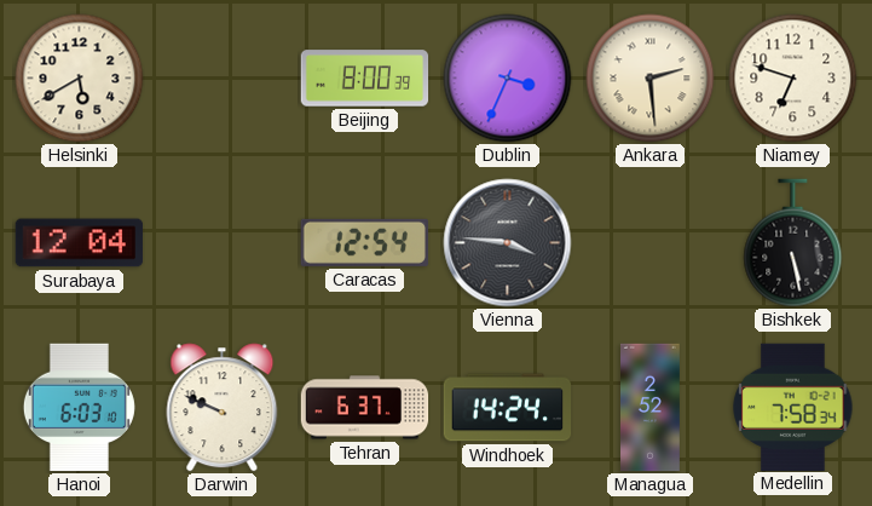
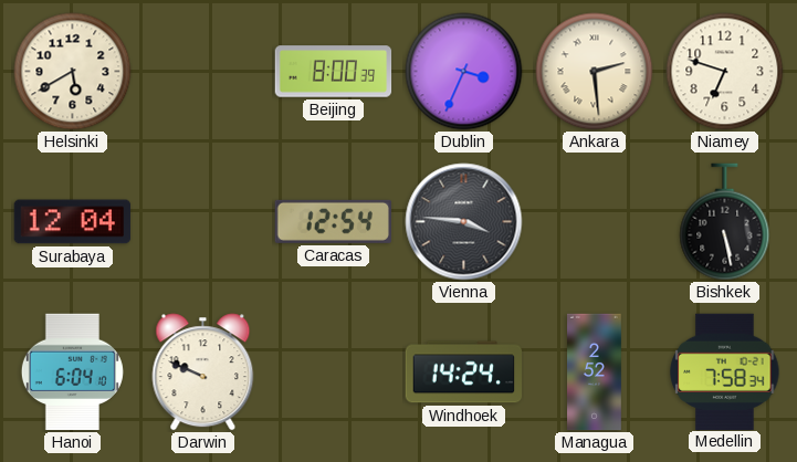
Hanoi: 6:03 -> 6:04
Tehran: 6:37 -> none
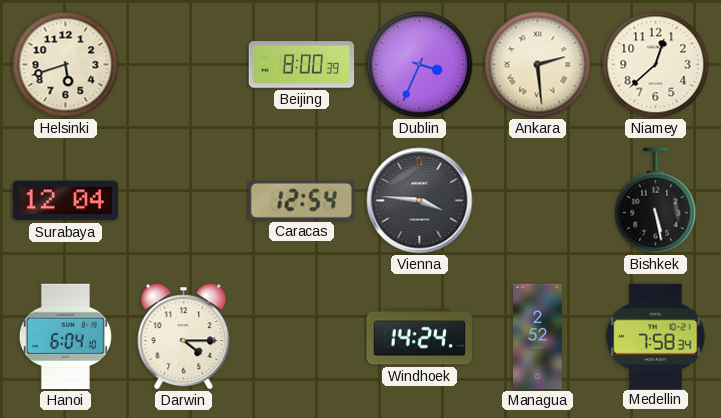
Helsinki: 5:40 -> 5:42
Niamey: 6:48 -> 12:38
Darwin: 9:49 -> 4:15
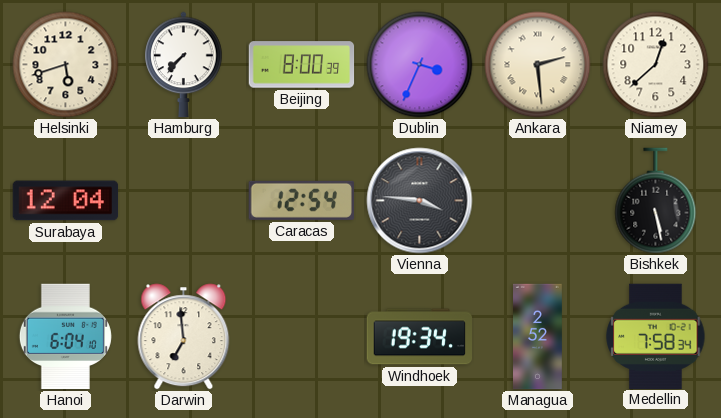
Hamburg: none -> 7:37
Darwin: 4:15 -> 6:59
Windhoek: 14:24 -> 19:34
